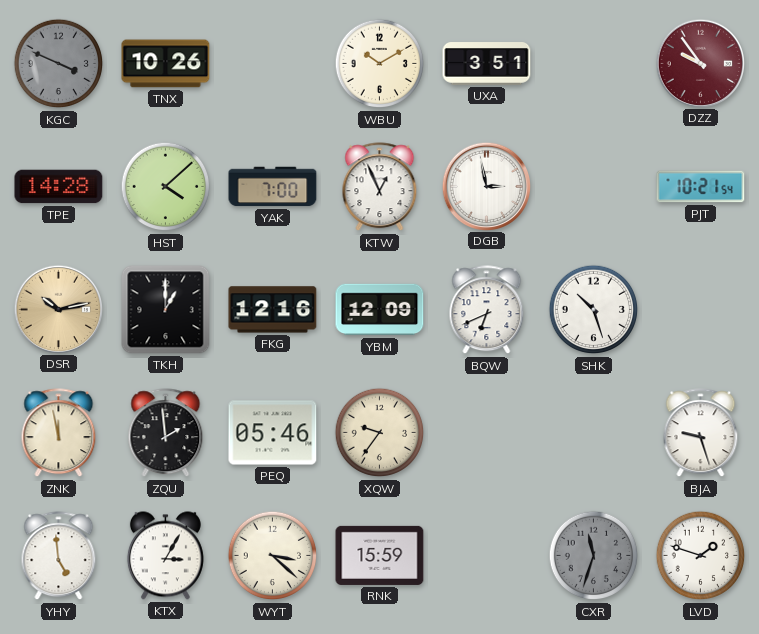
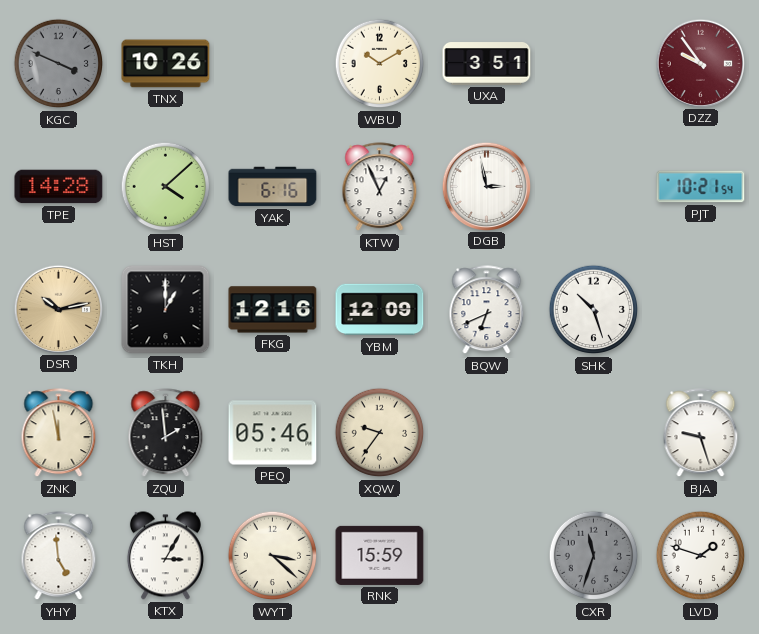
YAK: 7:00 -> 6:16
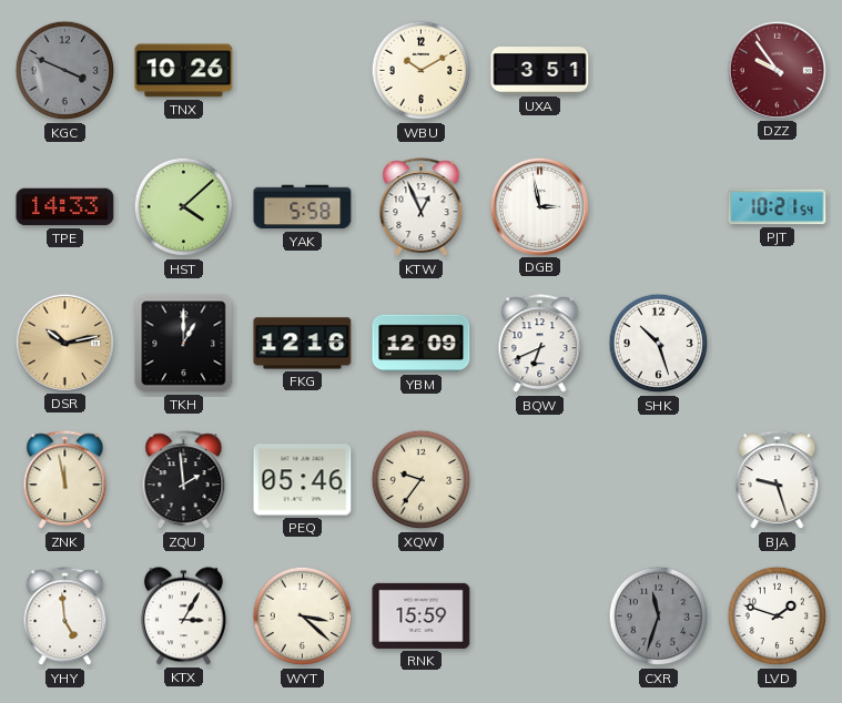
TPE: 14:28 -> 14:33
YAK: 6:16 -> 5:58
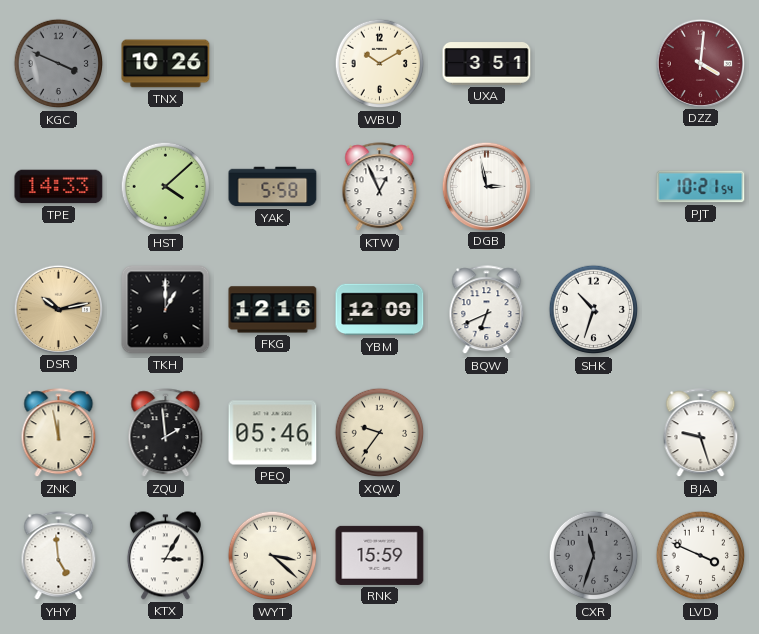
DZZ: 9:54 -> 4:01
SHK: 10:27 -> 10:33
LVD: 1:48 -> 3:49
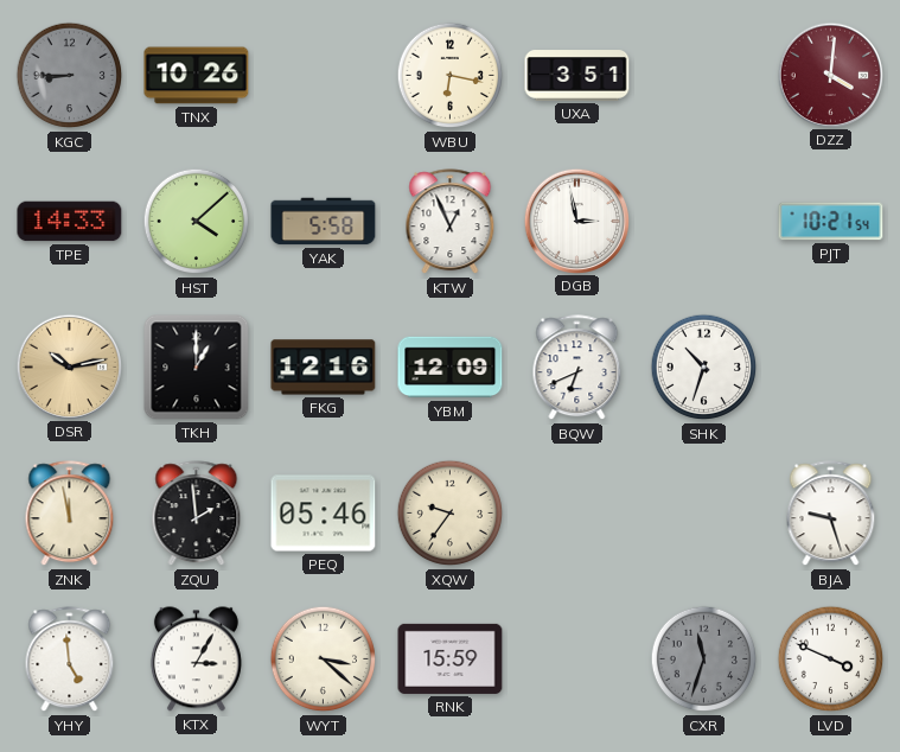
KGC: 3:49 -> 8:45
WBU: 10:10 -> 6:17
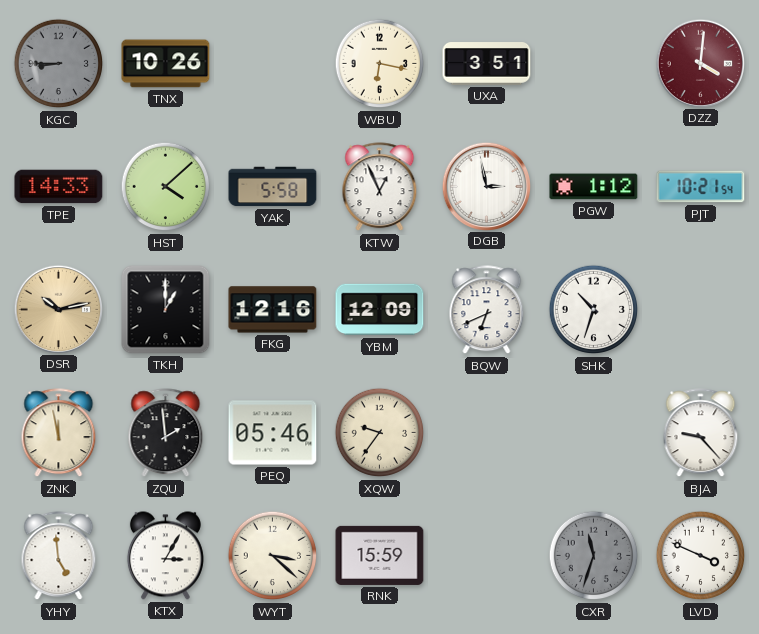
PGW: none -> 1:12
BJA: 9:27 -> 9:23
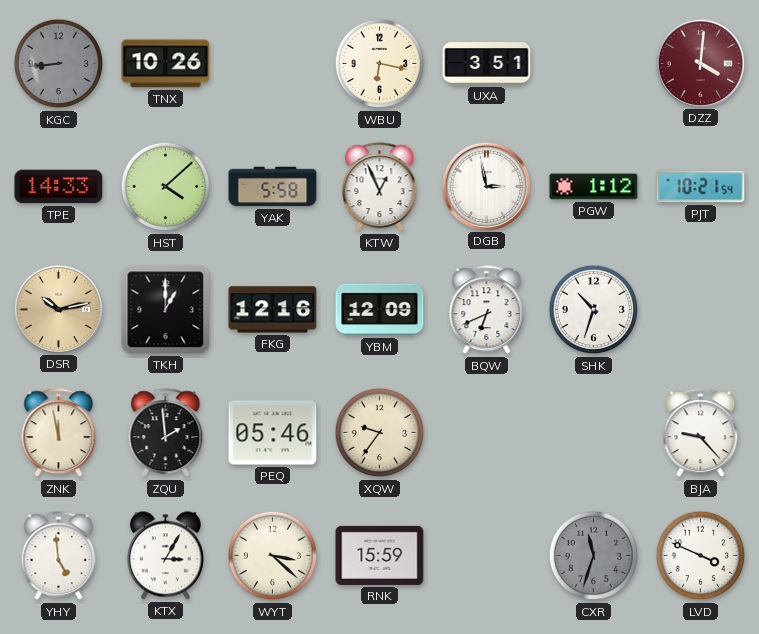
KGC: 8:45 -> 8:44
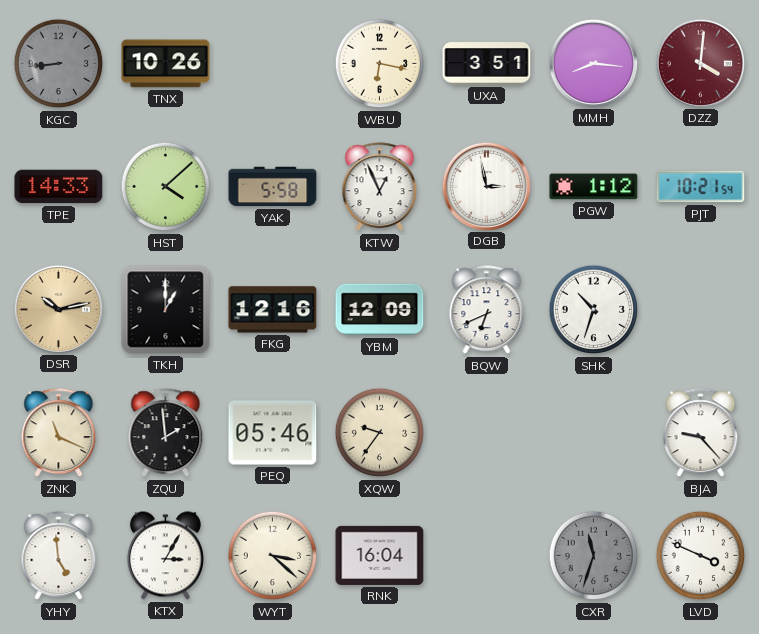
MMH: none -> 8:16
ZNK: 11:58 -> 11:19
RNK: 15:59 -> 16:04
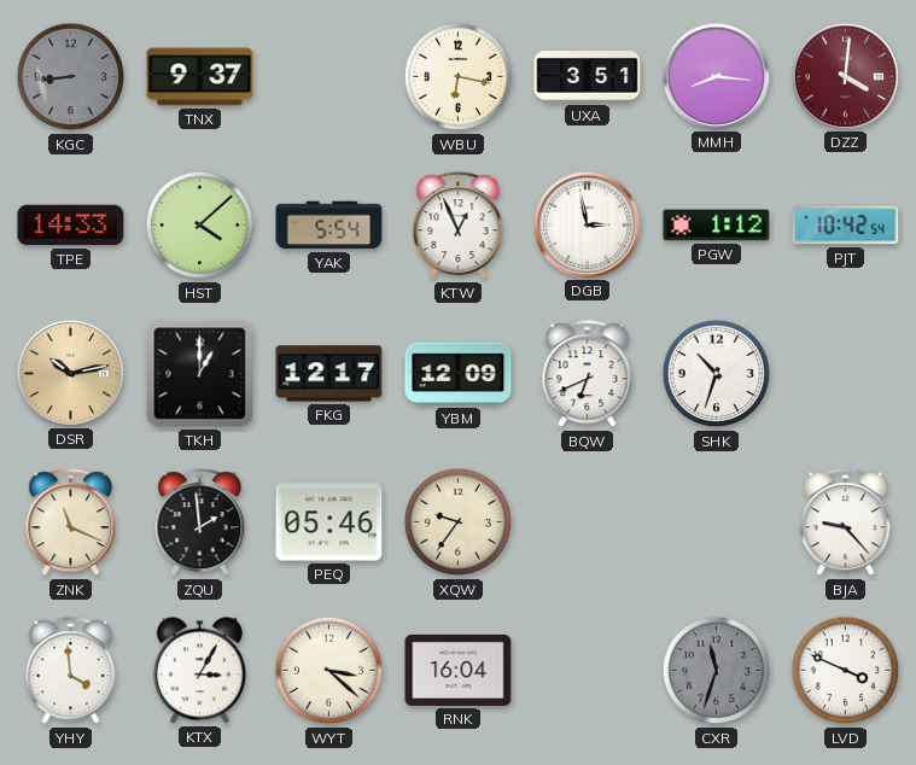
TNX: 10:26 -> 9:37
YAK: 5:58 -> 5:54
PJT: 10:21 -> 10:42
FKG: 12:16 -> 12:17
YHY: 4:59 -> 3:59
